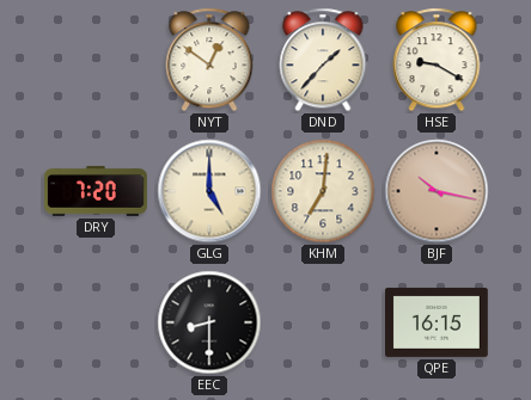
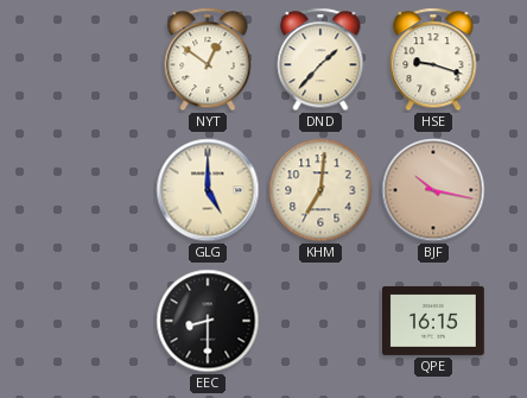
HSE: 9:20 -> 9:18
DRY: 7:20 -> none
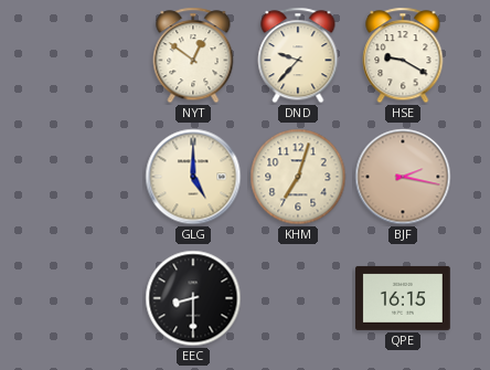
DND: 1:37 -> 9:37
HSE: 9:18 -> 9:20
KHM: 7:01 -> 7:03
BJF: 10:17 -> 2:17
